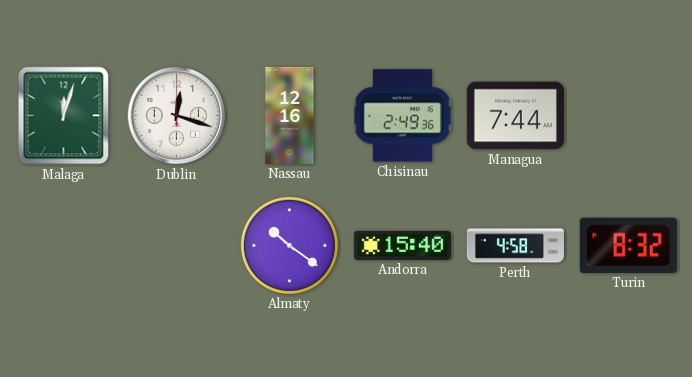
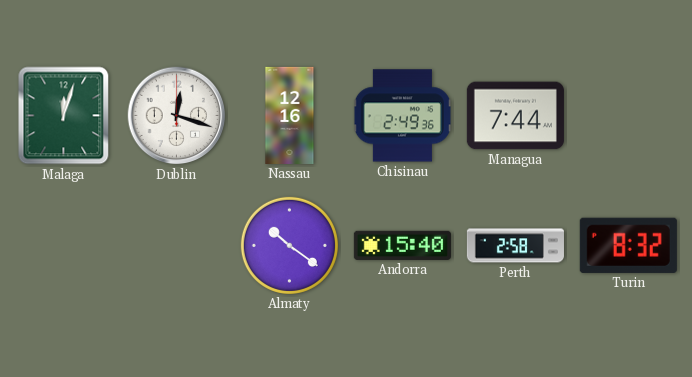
Perth: 4:58 -> 2:58
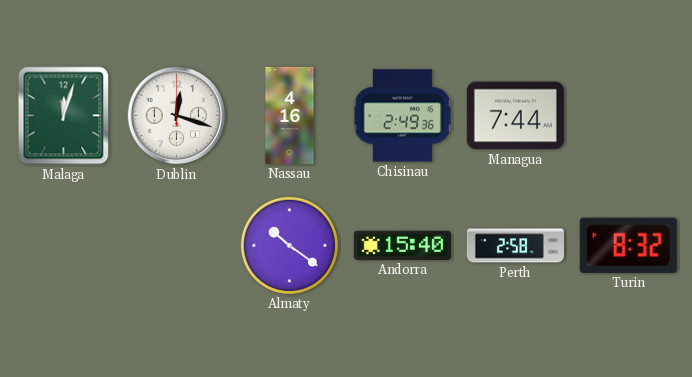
Nassau: 12:16 -> 4:16
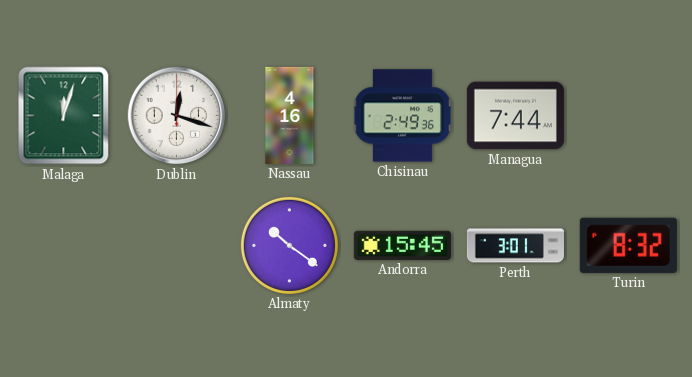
Andorra: 15:40 -> 15:45
Perth: 2:58 -> 3:01
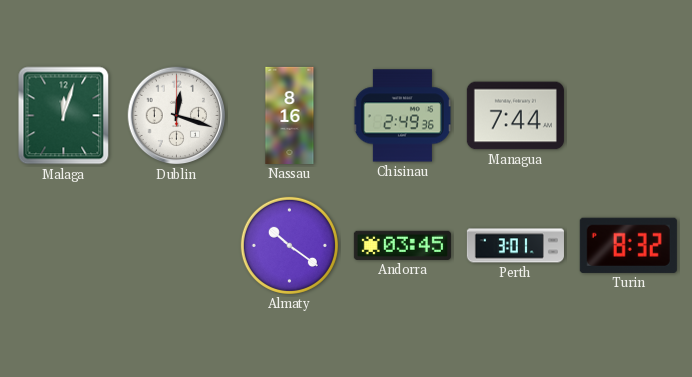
Nassau: 4:16 -> 8:16
Andorra: 15:45 -> 03:45
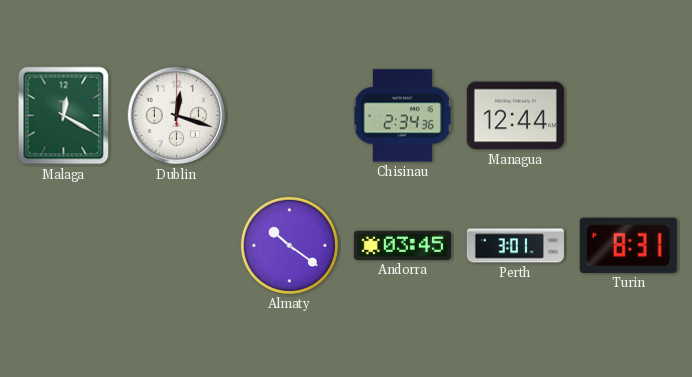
Malaga: 12:03 -> 12:20
Nassau: 8:16 -> none
Chisinau: 2:49 -> 2:34
Managua: 7:44 -> 12:44
Turin: 8:32 -> 8:31
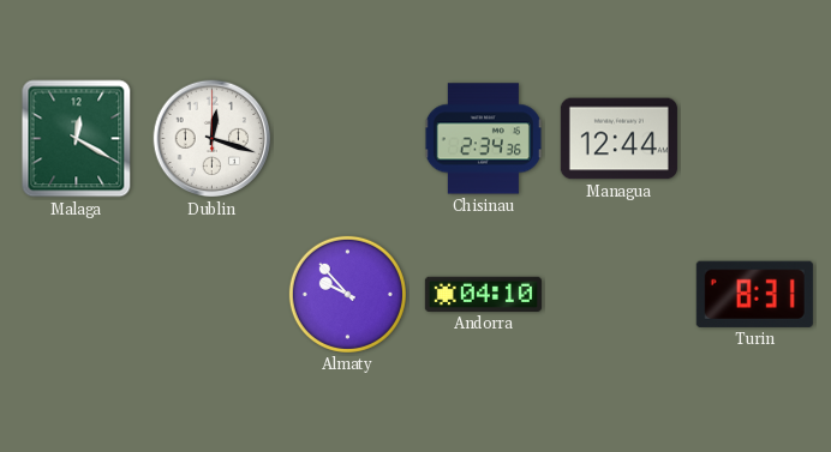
Almaty: 10:21 -> 9:53
Andorra: 03:45 -> 04:10
Perth: 3:01 -> none
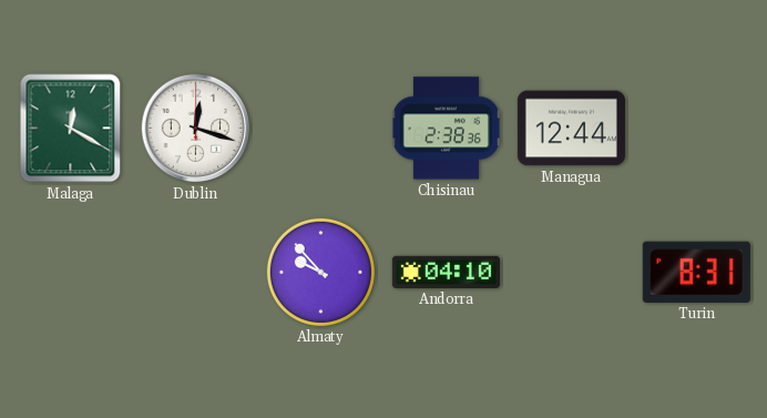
Chisinau: 2:34 -> 2:38
